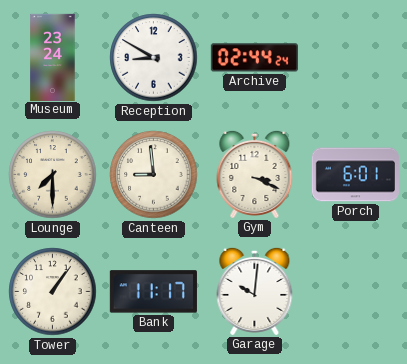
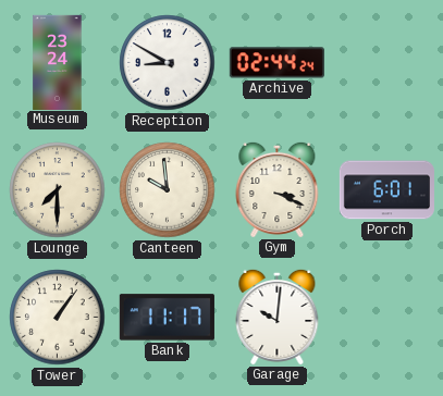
Canteen: 8:59 -> 9:59
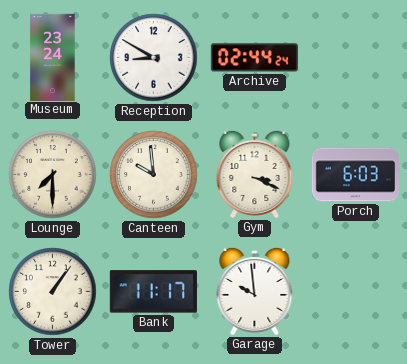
Porch: 6:01 -> 6:03
Garage: 10:01 -> 9:59
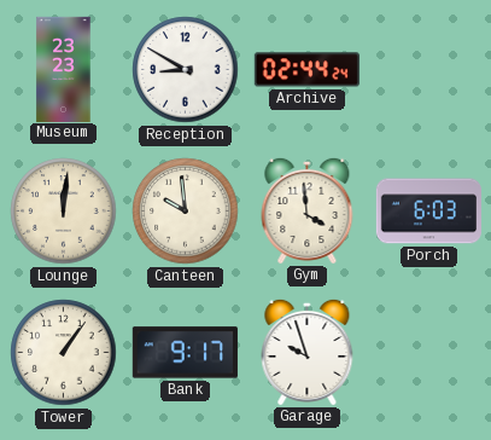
Museum: 23:24 -> 23:23
Lounge: 7:30 -> 12:01
Gym: 3:19 -> 3:59
Bank: 11:17 -> 9:17
Garage: 9:59 -> 9:57
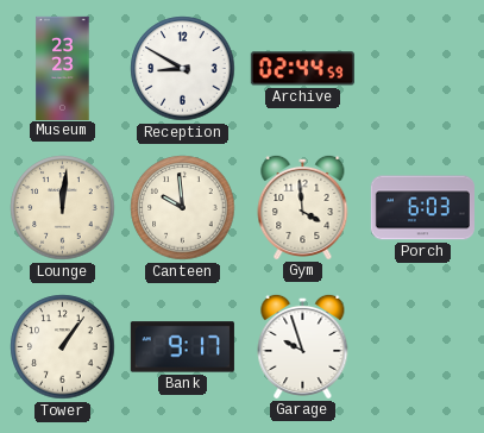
Archive: 02:44:24 -> 02:44:59
